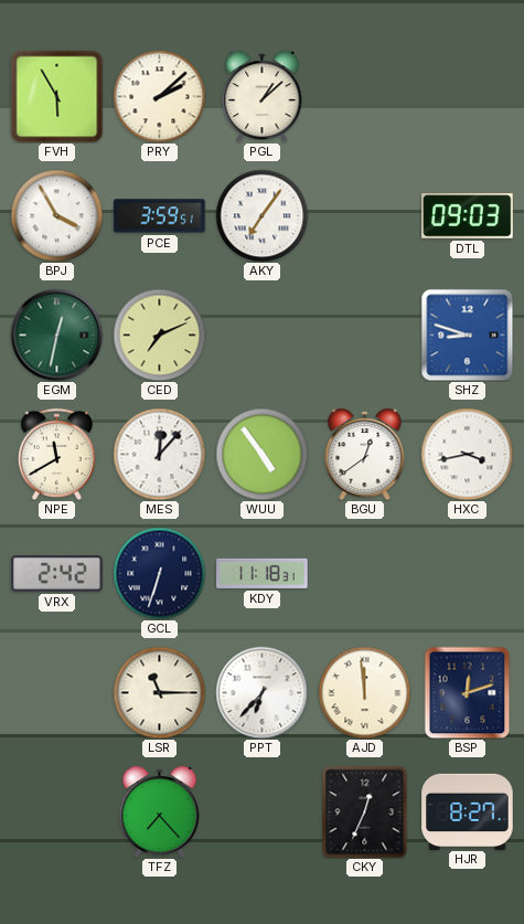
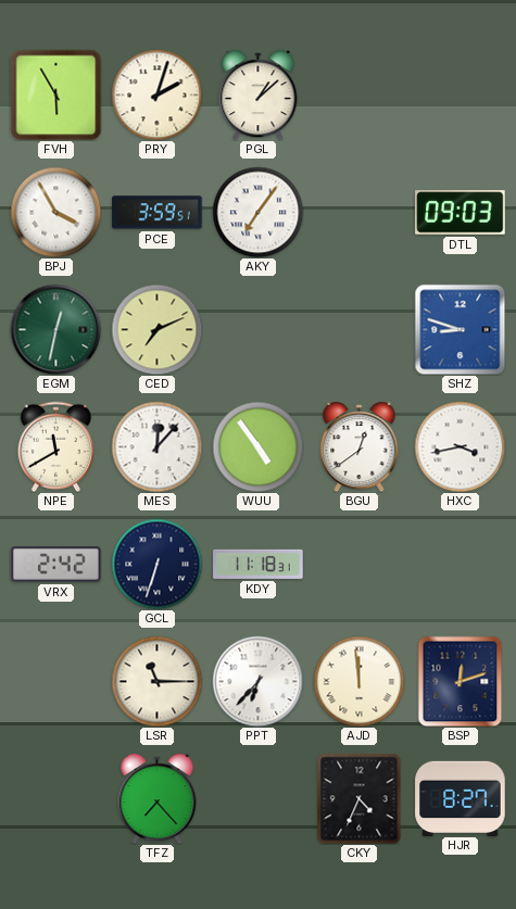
PRY: 2:08 -> 2:03
CKY: 12:34 -> 4:34
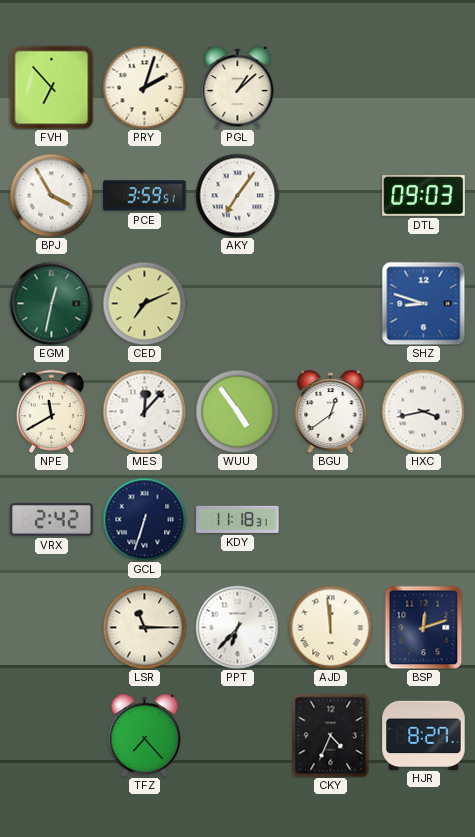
FVH: 5:55 -> 6:53
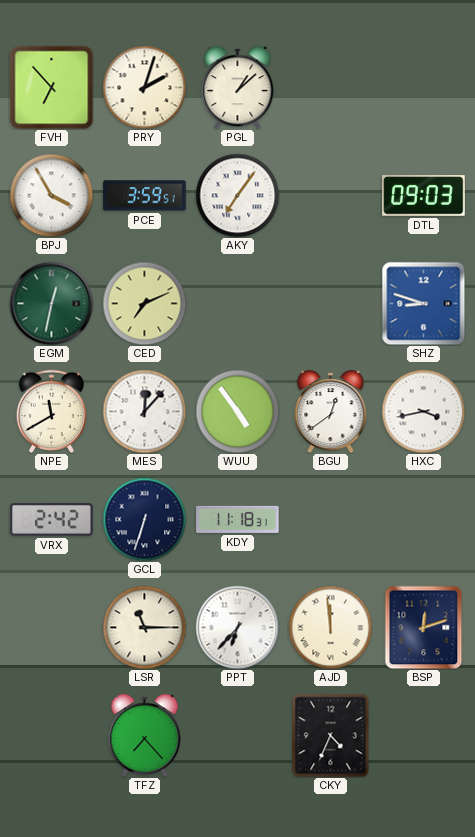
HJR: 8:27 -> none
